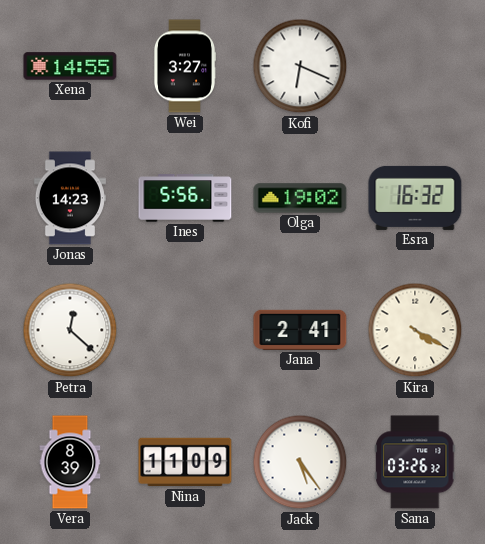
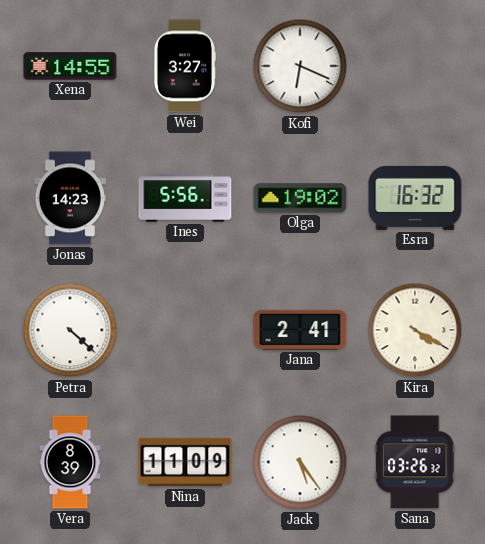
Petra: 12:22 -> 4:22
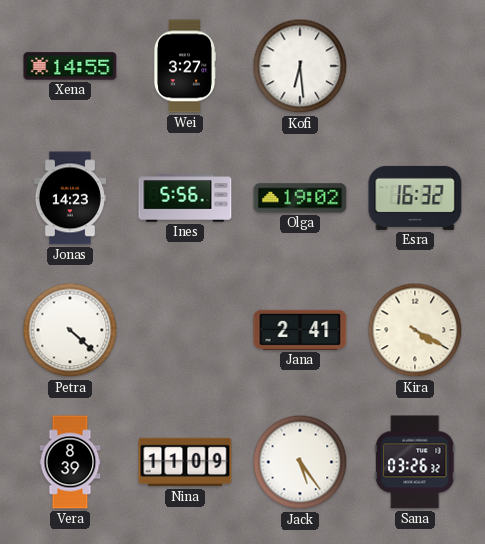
Kofi: 6:19 -> 6:29
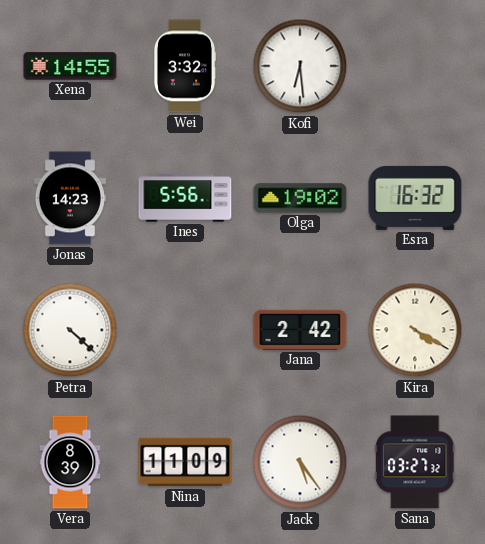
Wei: 3:27 -> 3:32
Jana: 2:41 -> 2:42
Sana: 03:26 -> 03:27
